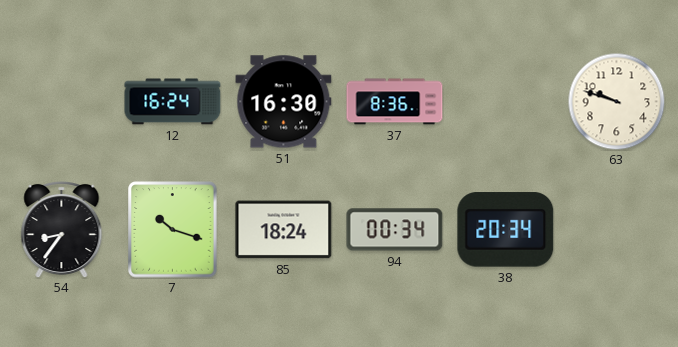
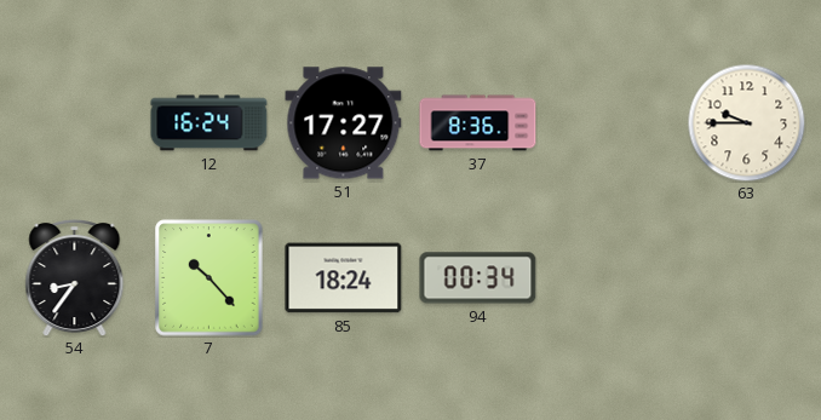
51: 16:30 -> 17:27
63: 9:48 -> 9:45
7: 10:18 -> 10:23
38: 20:34 -> none
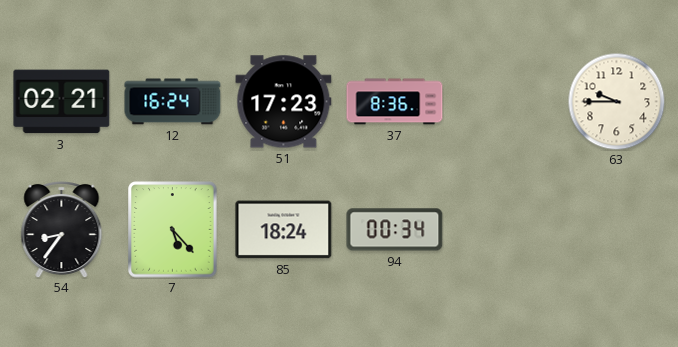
3: none -> 02:21
51: 17:27 -> 17:23
7: 10:23 -> 5:23
